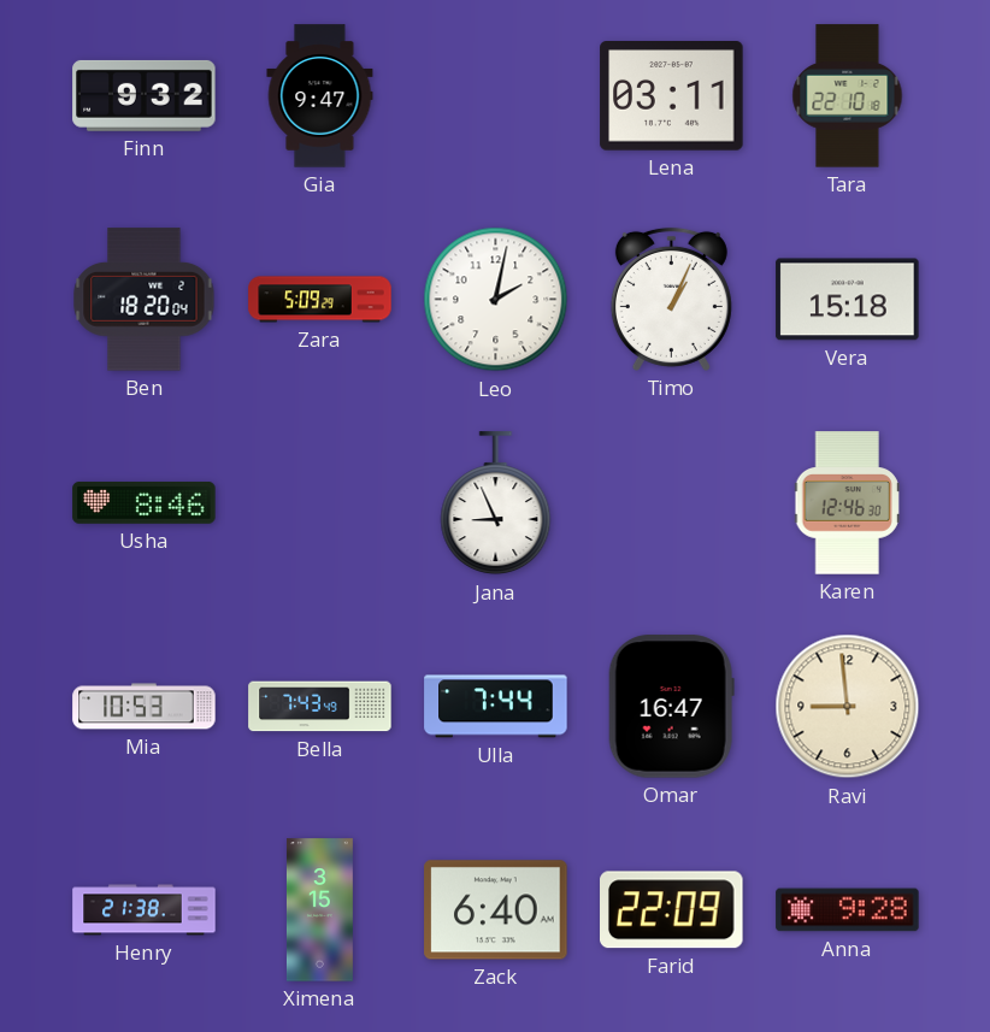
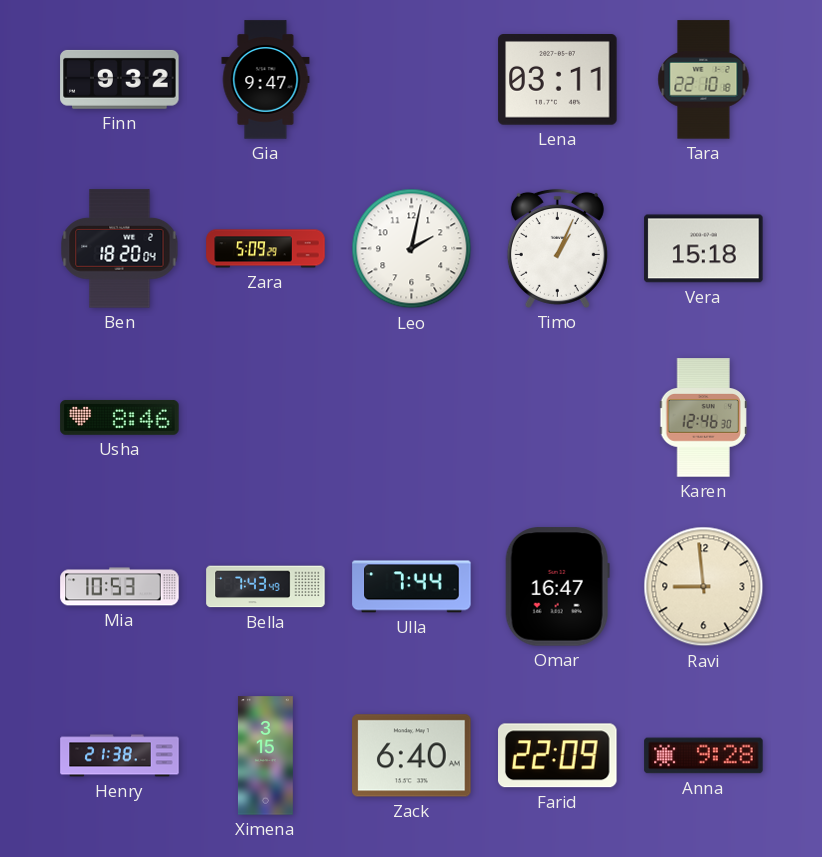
Jana: 8:56 -> none
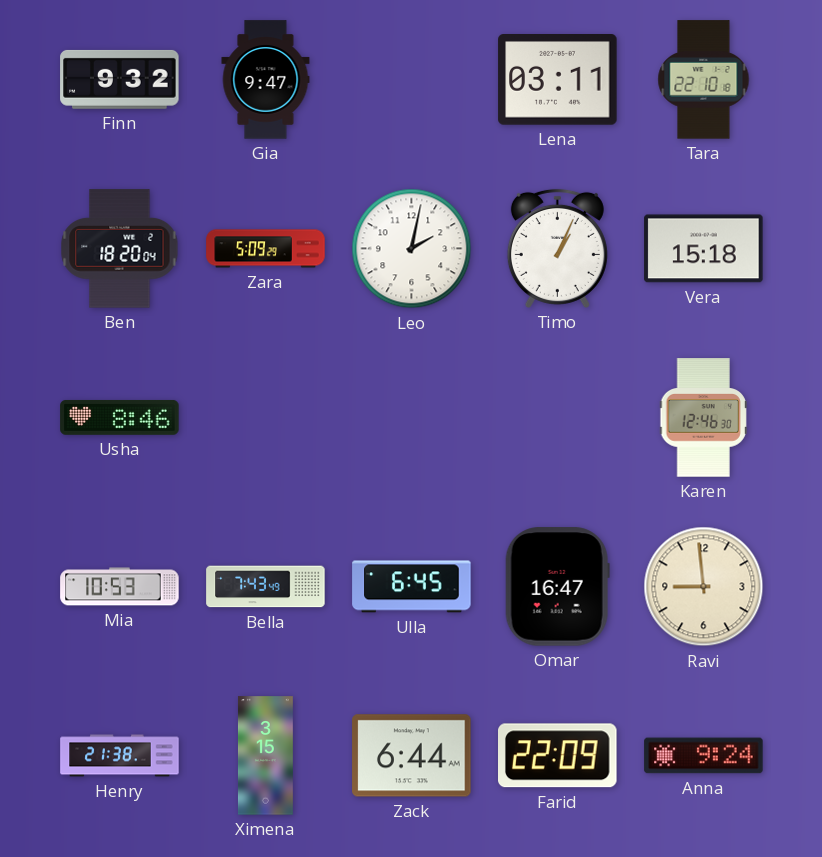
Ulla: 7:44 -> 6:45
Zack: 6:40 -> 6:44
Anna: 9:28 -> 9:24
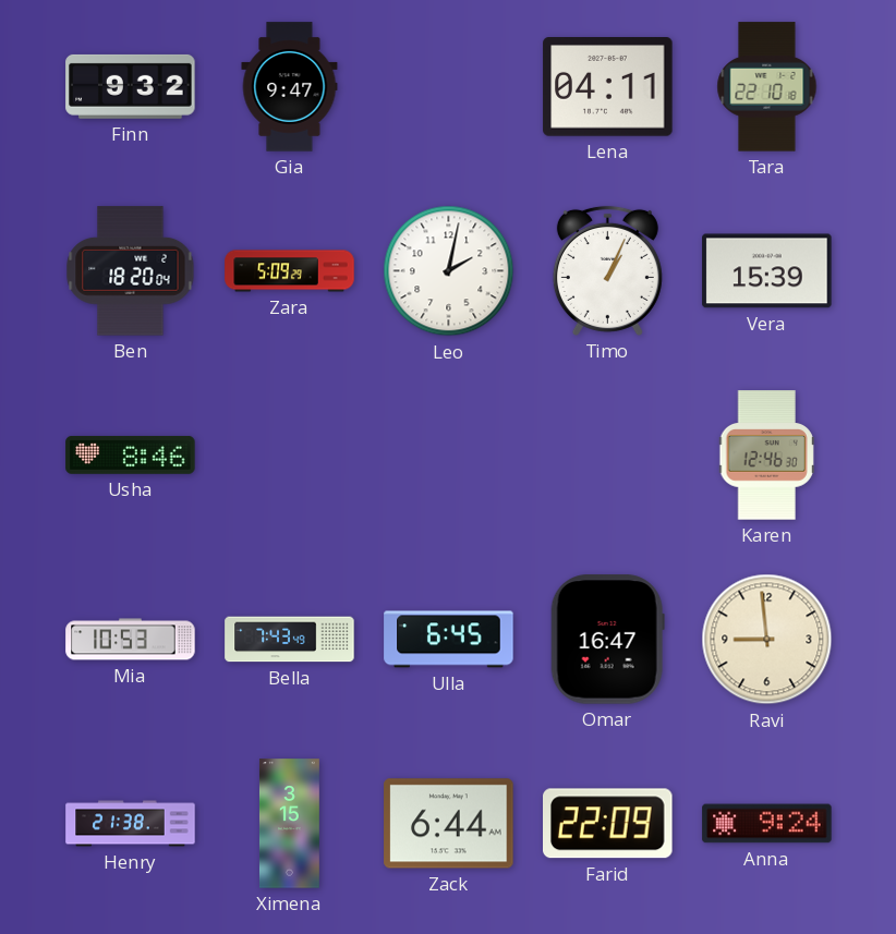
Lena: 03:11 -> 04:11
Vera: 15:18 -> 15:39
